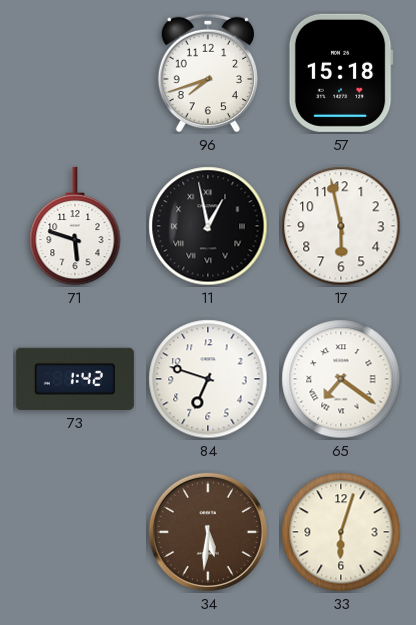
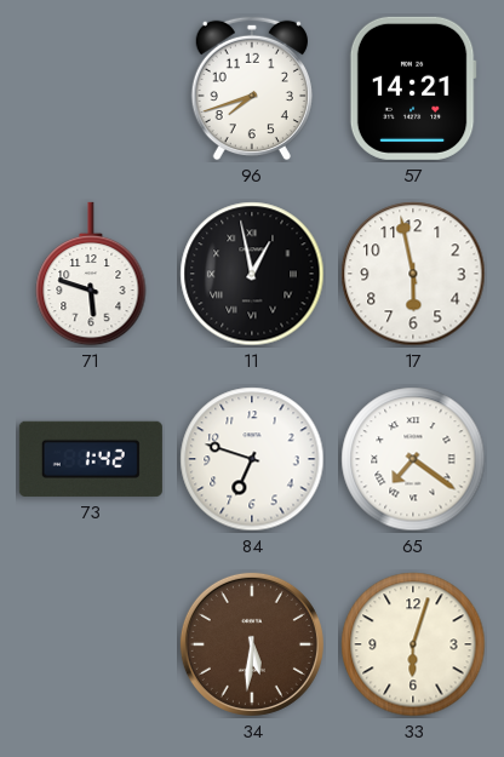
57: 15:18 -> 14:21
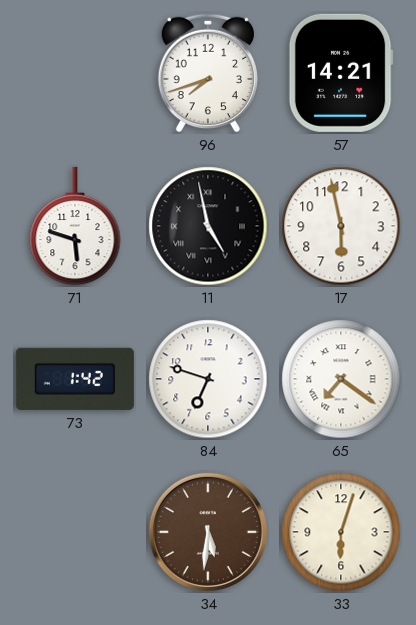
11: 12:58 -> 4:58
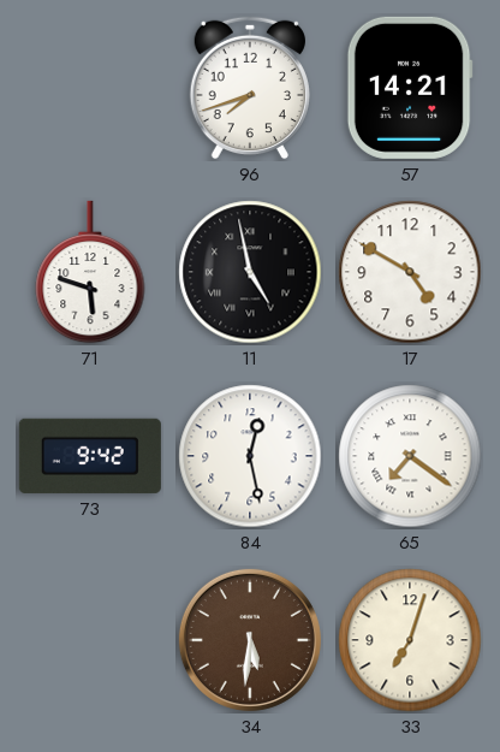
17: 5:58 -> 4:50
73: 1:42 -> 9:42
84: 6:48 -> 12:28
33: 6:03 -> 7:03
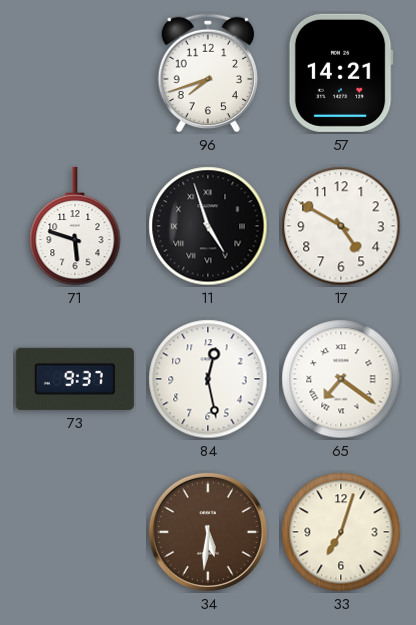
11: 4:58 -> 4:57
73: 9:42 -> 9:37
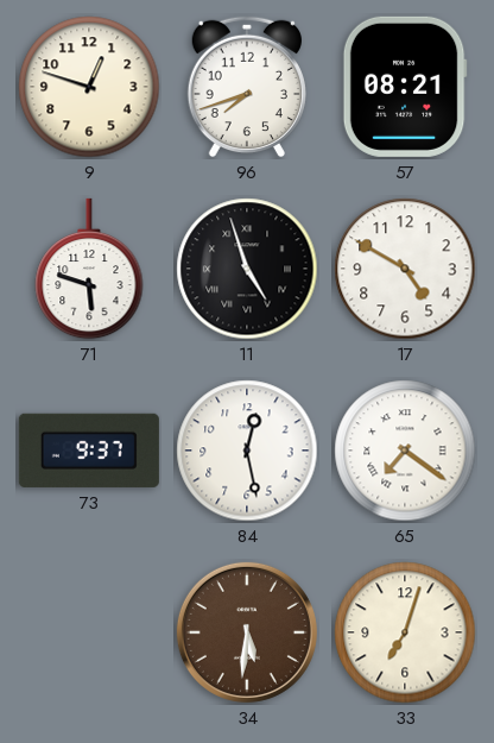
9: none -> 12:48
57: 14:21 -> 08:21
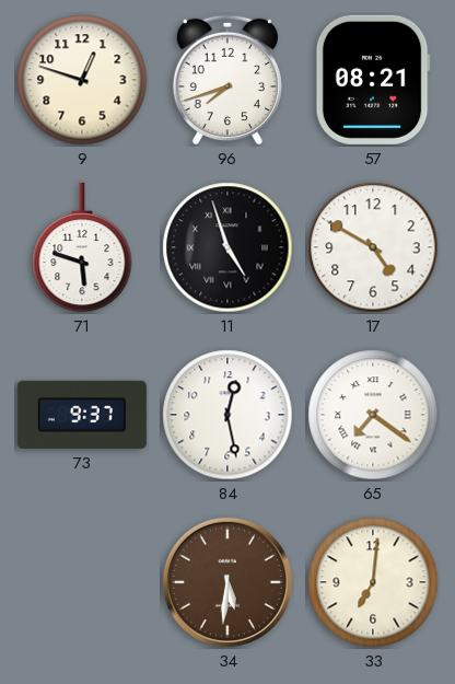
33: 7:03 -> 7:01
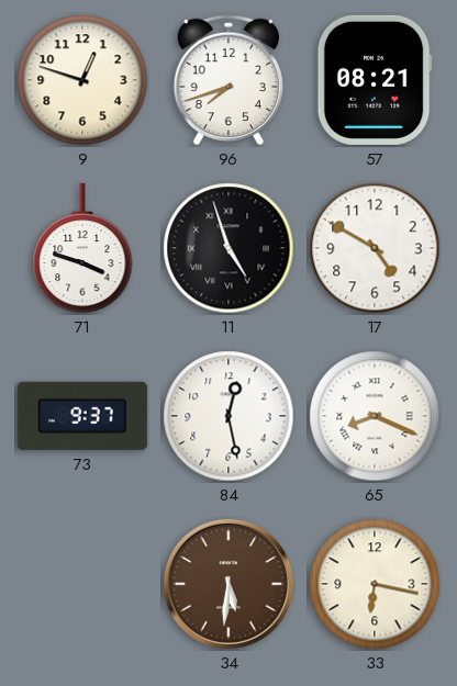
71: 5:48 -> 3:48
65: 7:21 -> 8:19
33: 7:01 -> 6:17
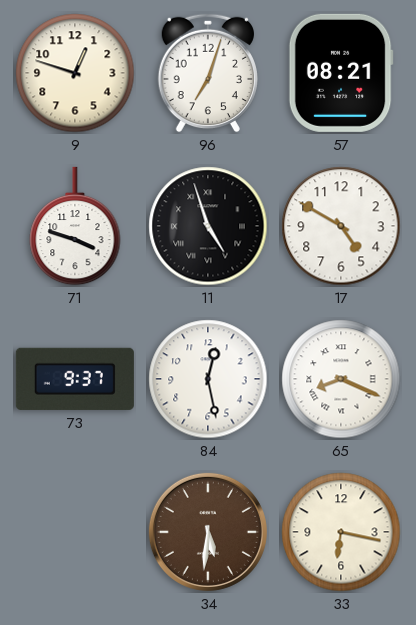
96: 7:42 -> 7:03
